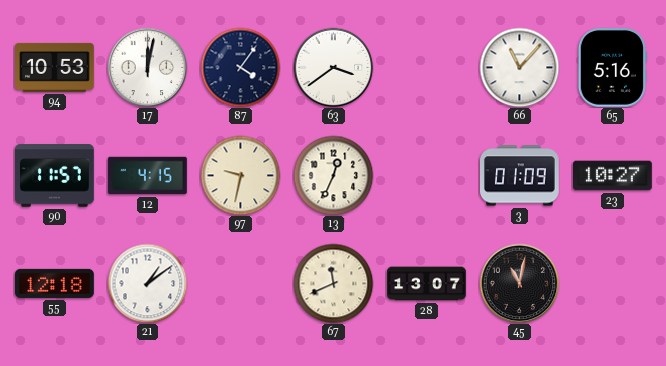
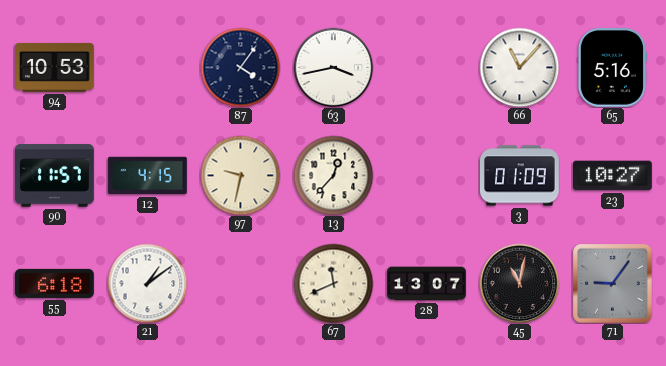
17: 12:02 -> none
63: 3:39 -> 3:43
13: 12:34 -> 12:37
55: 12:18 -> 6:18
71: none -> 9:06
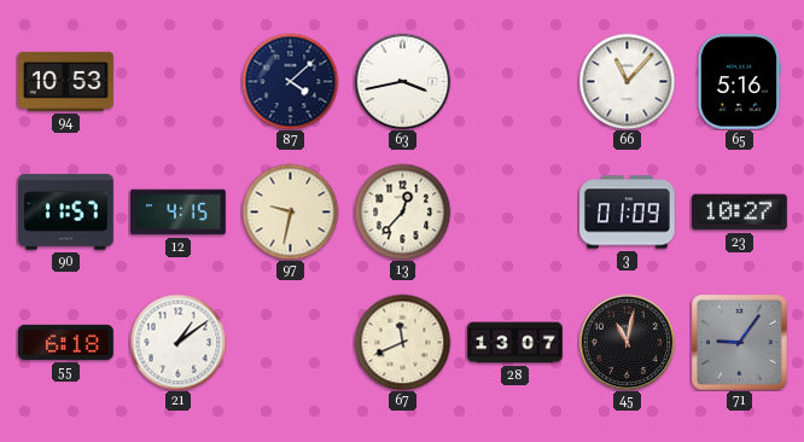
87: 4:06 -> 4:08
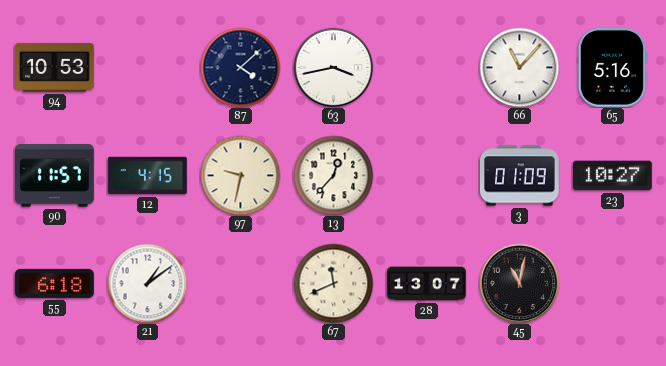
71: 9:06 -> none
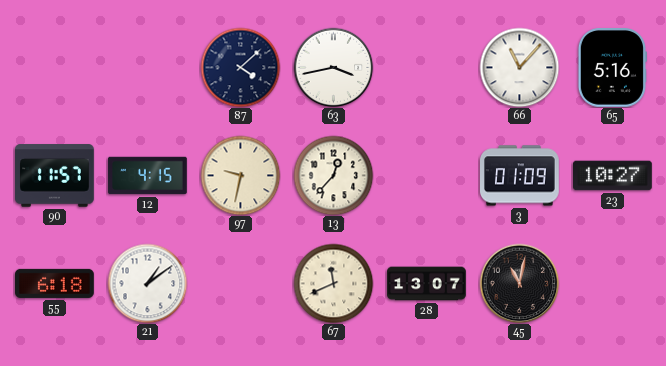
94: 10:53 -> none
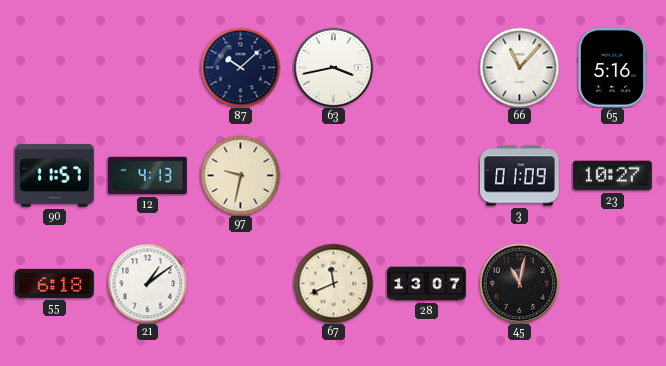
87: 4:08 -> 10:08
12: 4:15 -> 4:13
13: 12:37 -> none
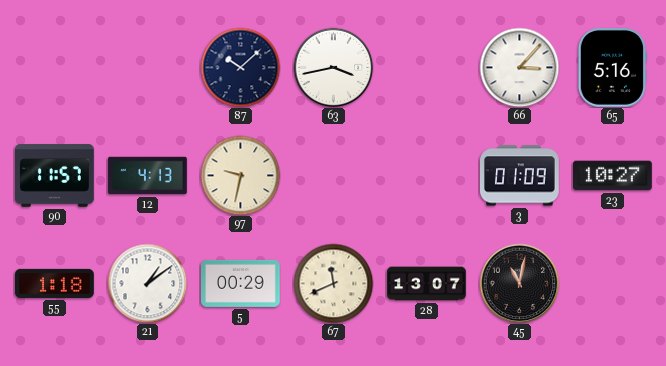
66: 11:07 -> 3:07
55: 6:18 -> 1:18
5: none -> 00:29
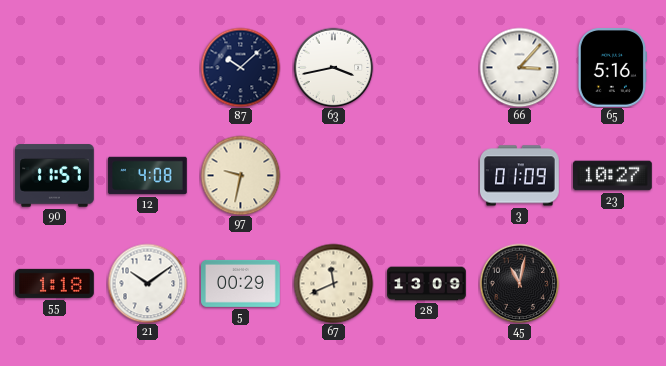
12: 4:13 -> 4:08
21: 1:09 -> 10:09
28: 13:07 -> 13:09
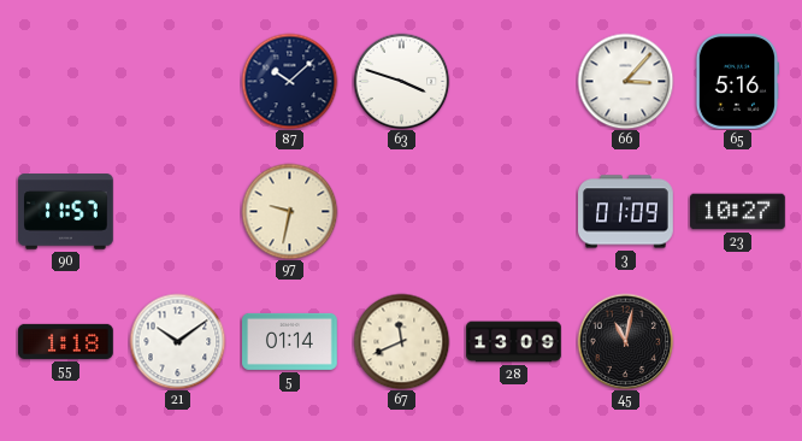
63: 3:43 -> 3:48
12: 4:08 -> none
5: 00:29 -> 01:14
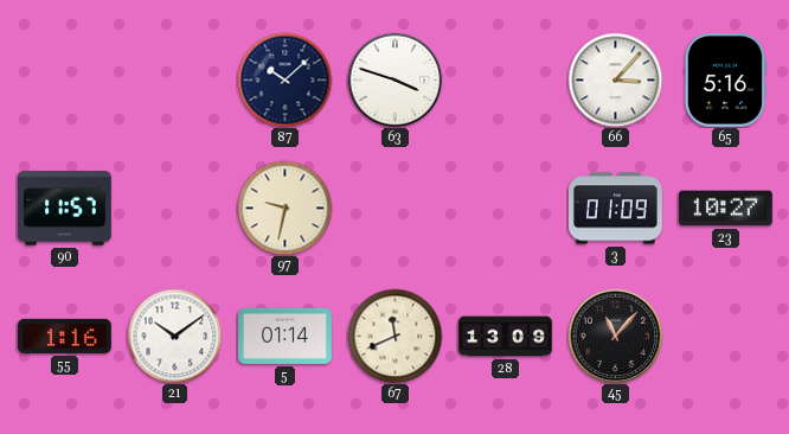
55: 1:18 -> 1:16
45: 11:02 -> 11:07
